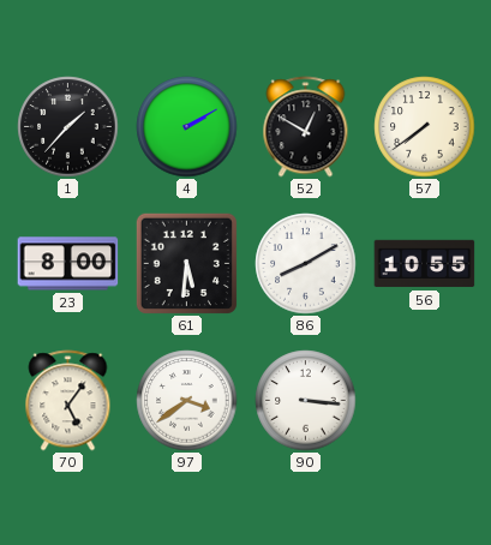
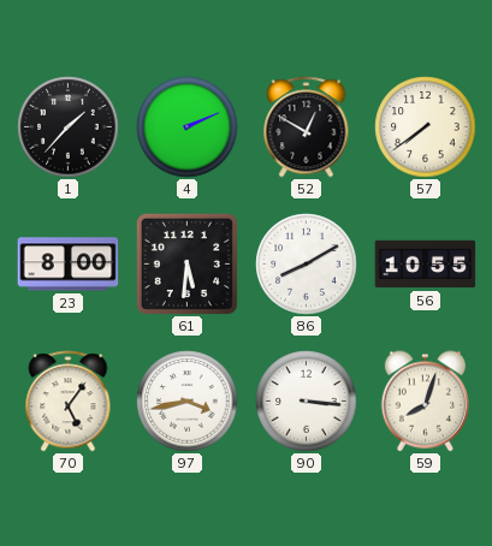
4: 2:10 -> 2:11
97: 3:39 -> 3:43
59: none -> 8:03
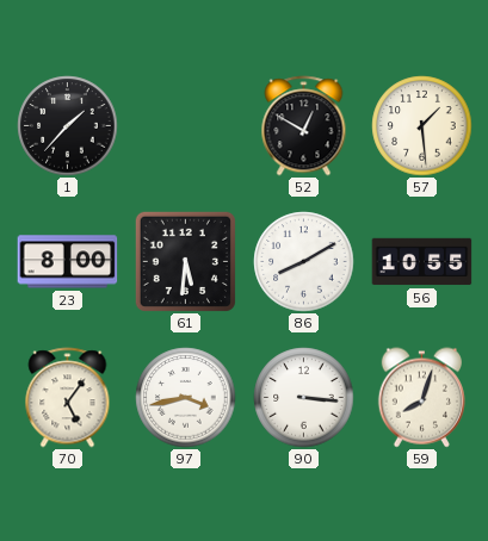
4: 2:11 -> none
57: 7:39 -> 1:29
